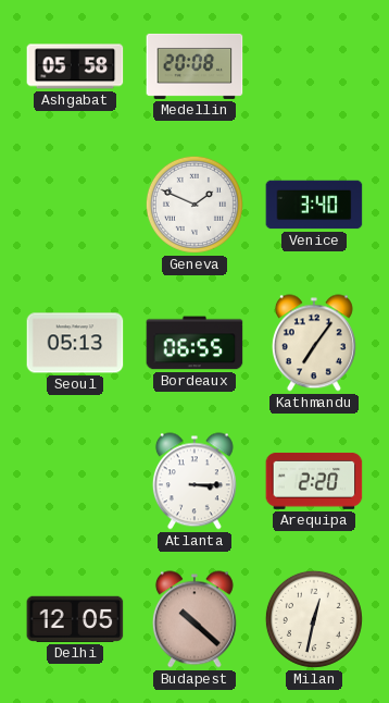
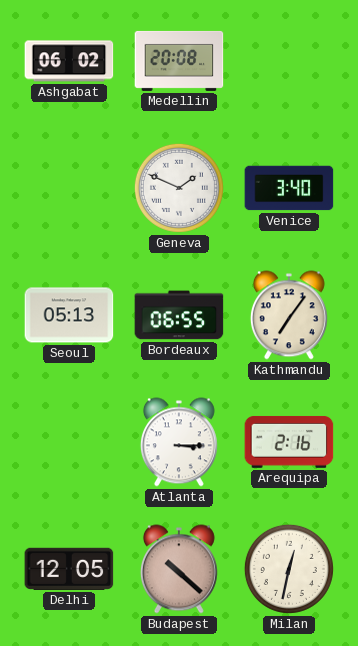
Ashgabat: 05:58 -> 06:02
Arequipa: 2:20 -> 2:16
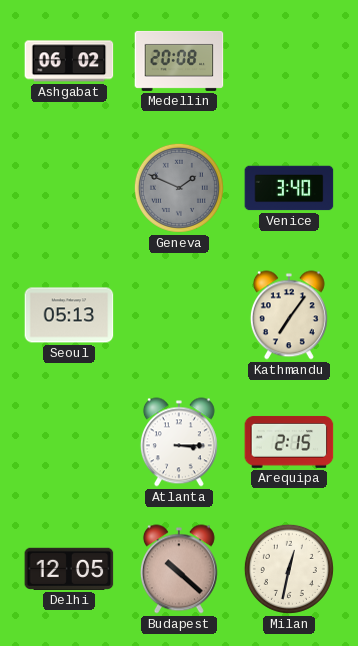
Geneva dial: white -> grey
Bordeaux: 06:55 -> none
Arequipa: 2:16 -> 2:15
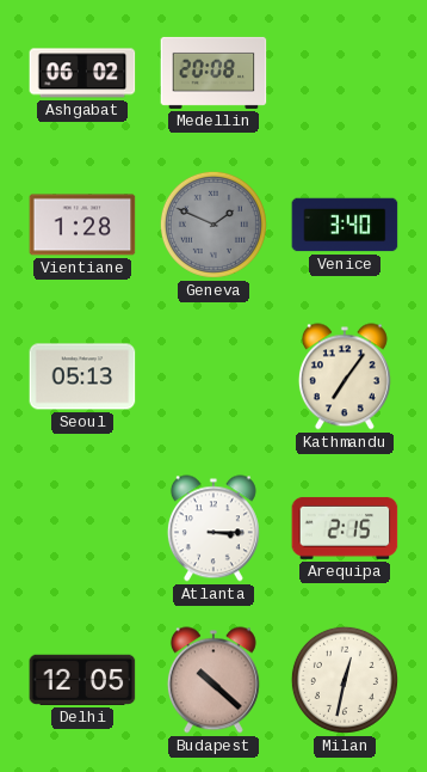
Vientiane: none -> 1:28
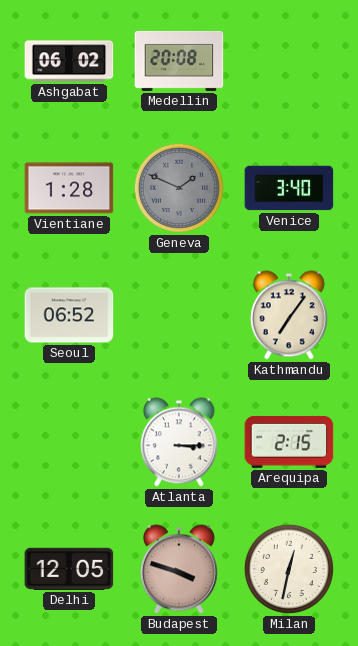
Seoul: 05:13 -> 06:52
Budapest: 10:22 -> 3:48
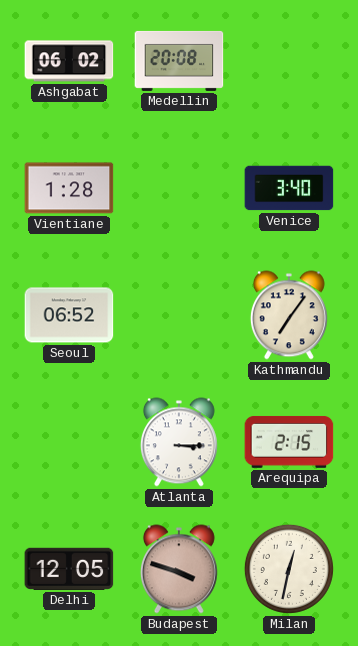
Geneva: 1:49 -> none
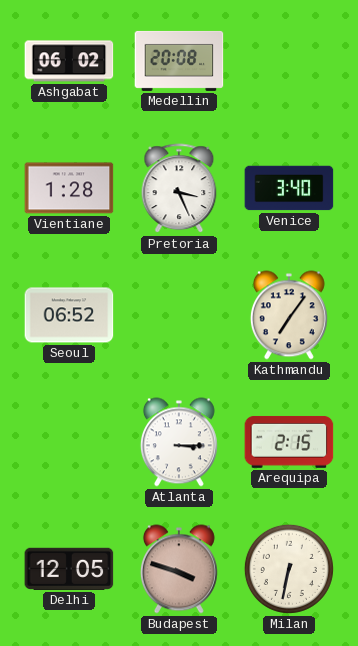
Pretoria: none -> 3:26
Milan: 12:32 -> 6:32
